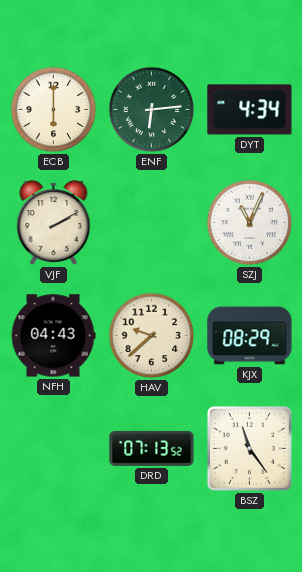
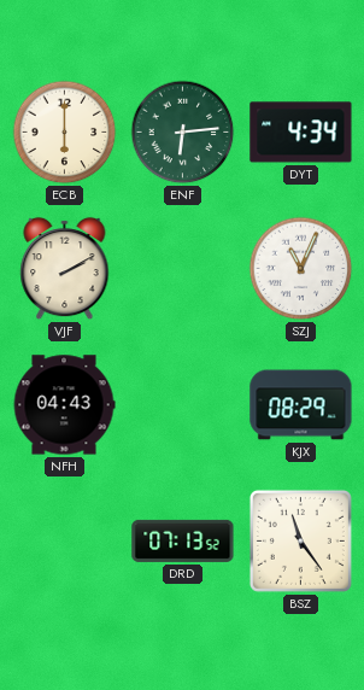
HAV: 9:38 -> none
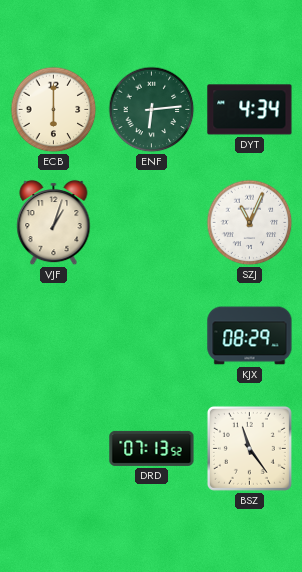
VJF: 2:10 -> 1:03
NFH: 04:43 -> none
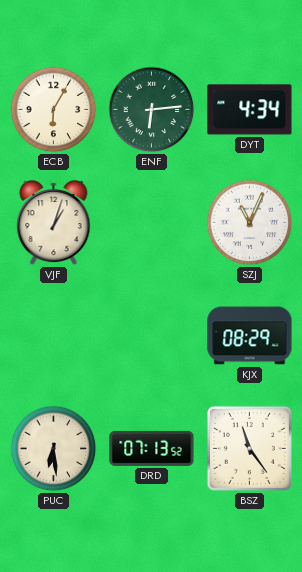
ECB: 6:00 -> 6:05
PUC: none -> 6:29
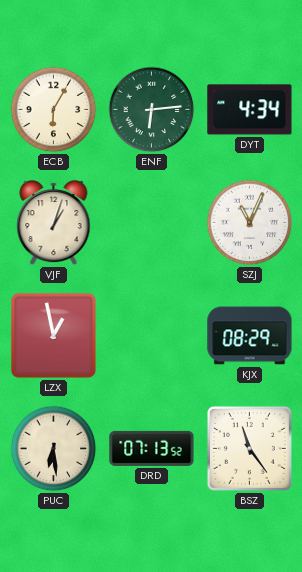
LZX: none -> 12:58
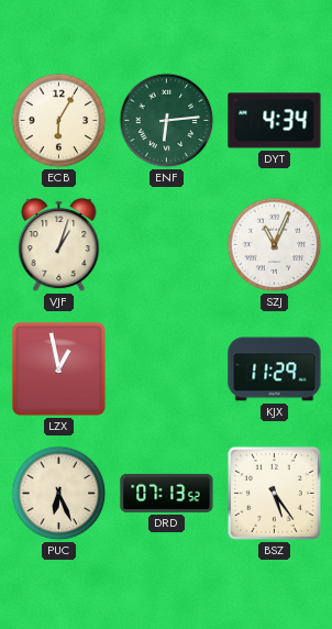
KJX: 08:29 -> 11:29
PUC: 6:29 -> 6:26
BSZ: 11:24 -> 5:24
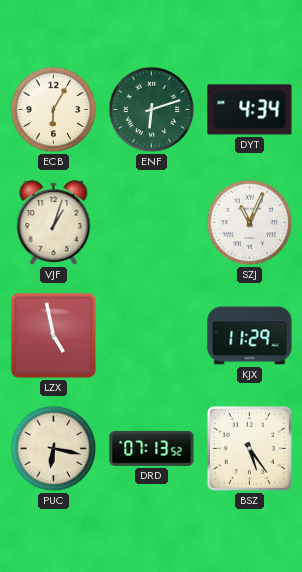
ENF: 6:14 -> 6:12
LZX: 12:58 -> 4:58
PUC: 6:26 -> 6:17
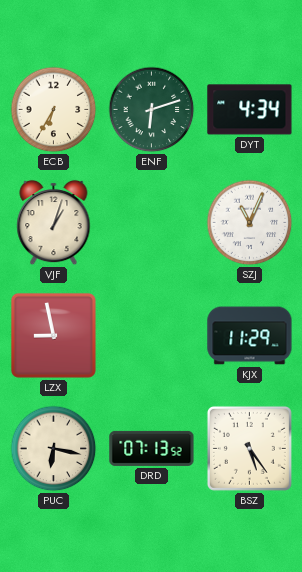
ECB: 6:05 -> 6:35
LZX: 4:58 -> 8:58
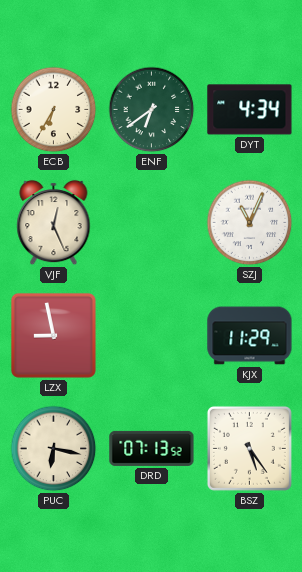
ENF: 6:12 -> 6:39
VJF: 1:03 -> 12:26
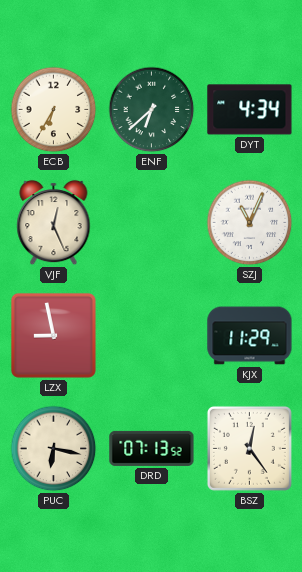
ENF: 6:39 -> 6:38
BSZ: 5:24 -> 12:24
